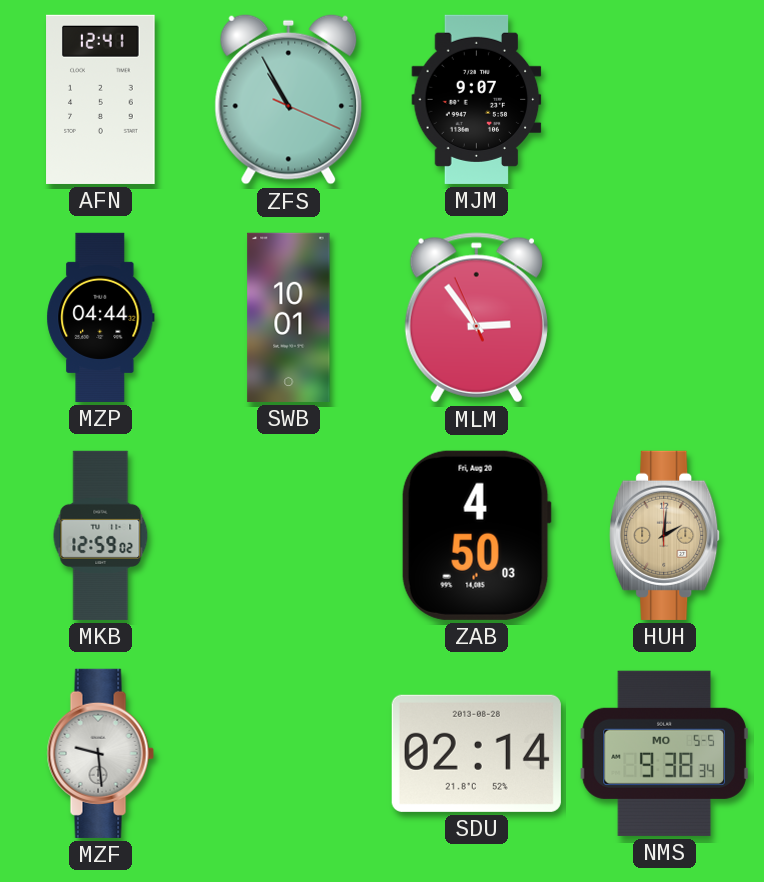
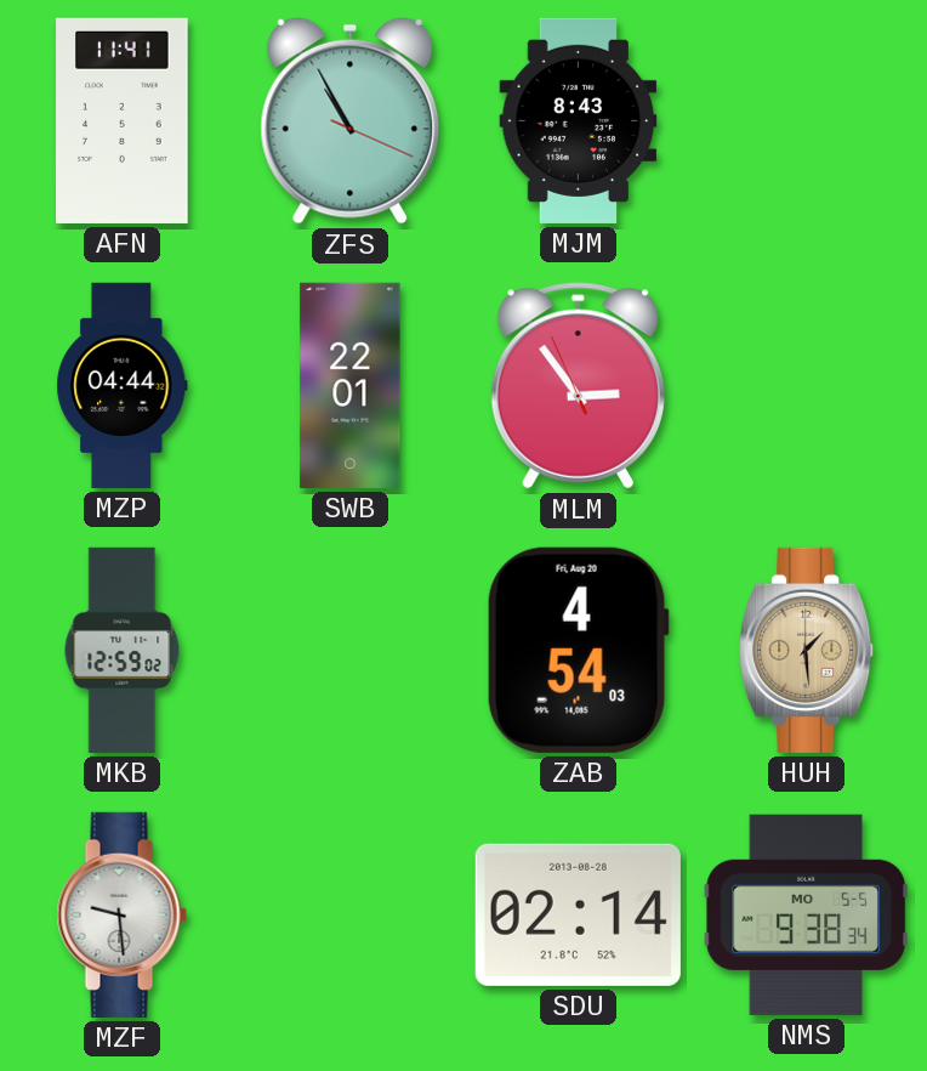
AFN: 12:41 -> 11:41
MJM: 9:07 -> 8:43
SWB: 10:01 -> 22:01
ZAB: 4:50 -> 4:54
HUH: 2:01 -> 1:29
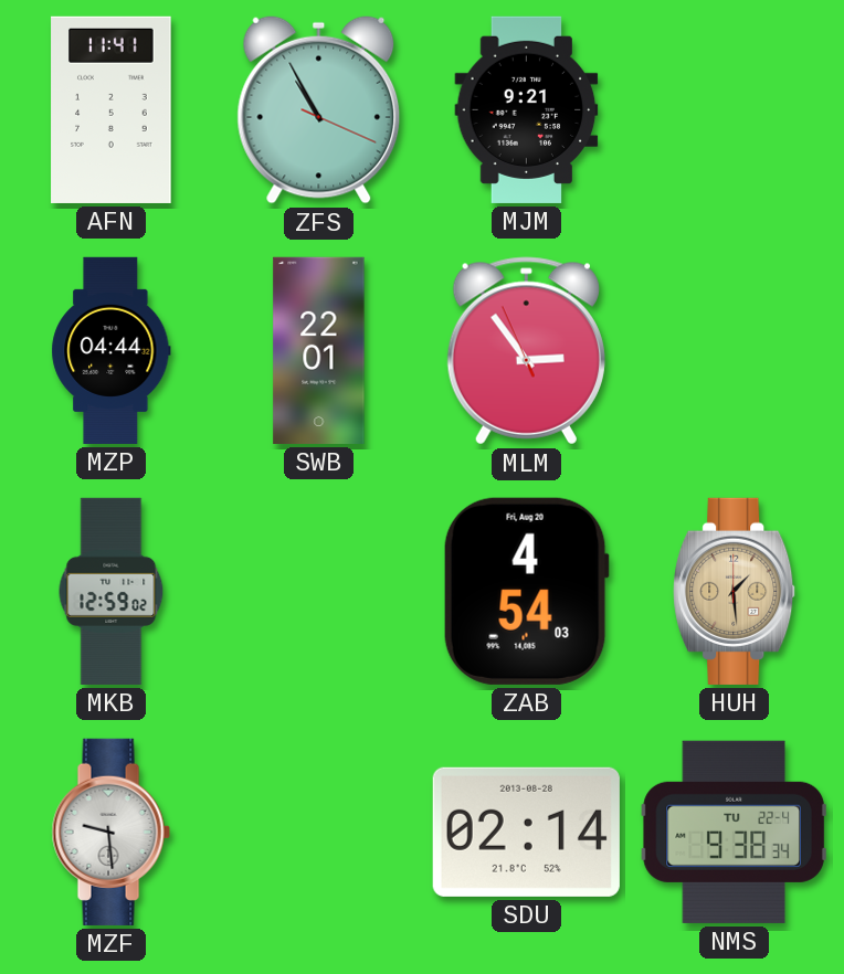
MJM: 8:43 -> 9:21
NMS date: MO 5-5 -> TU 22-4
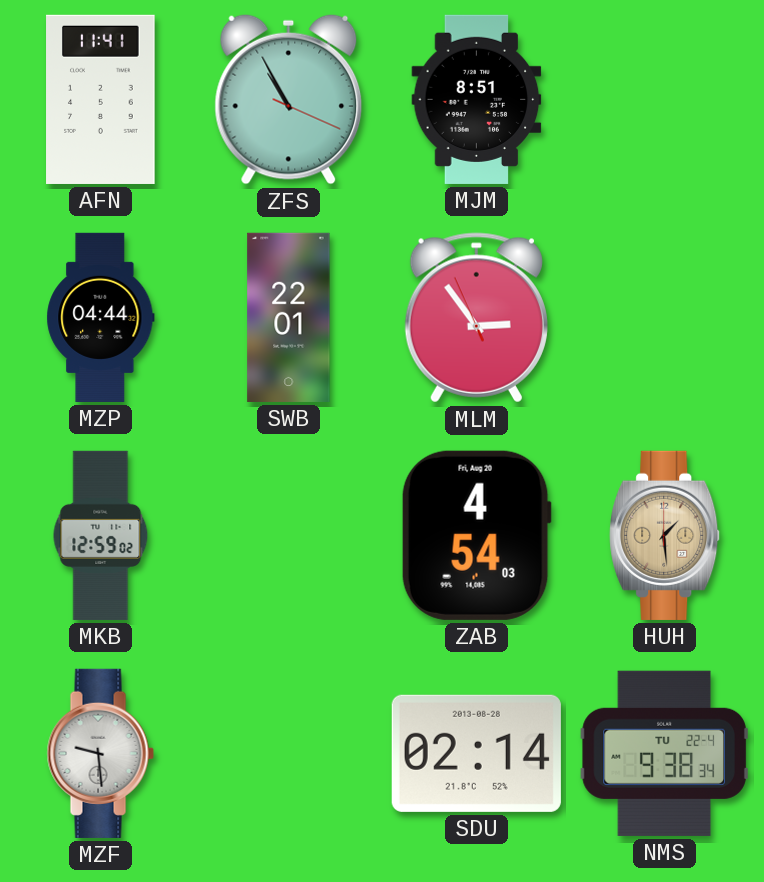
MJM: 9:21 -> 8:51
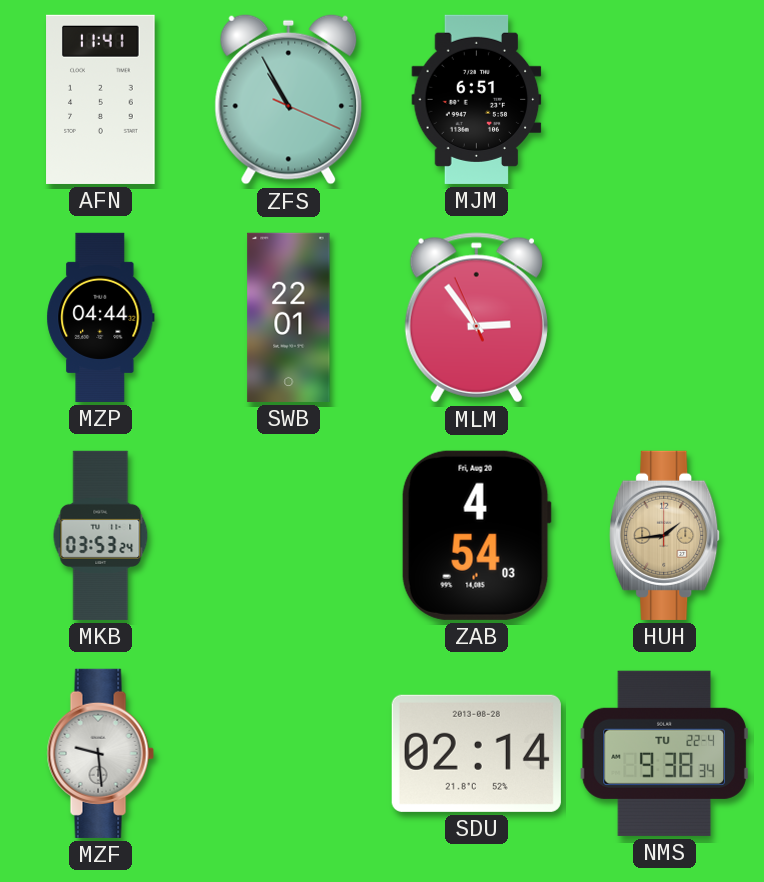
MJM: 8:51 -> 6:51
MKB: 12:59 -> 03:53
HUH: 1:29 -> 1:44
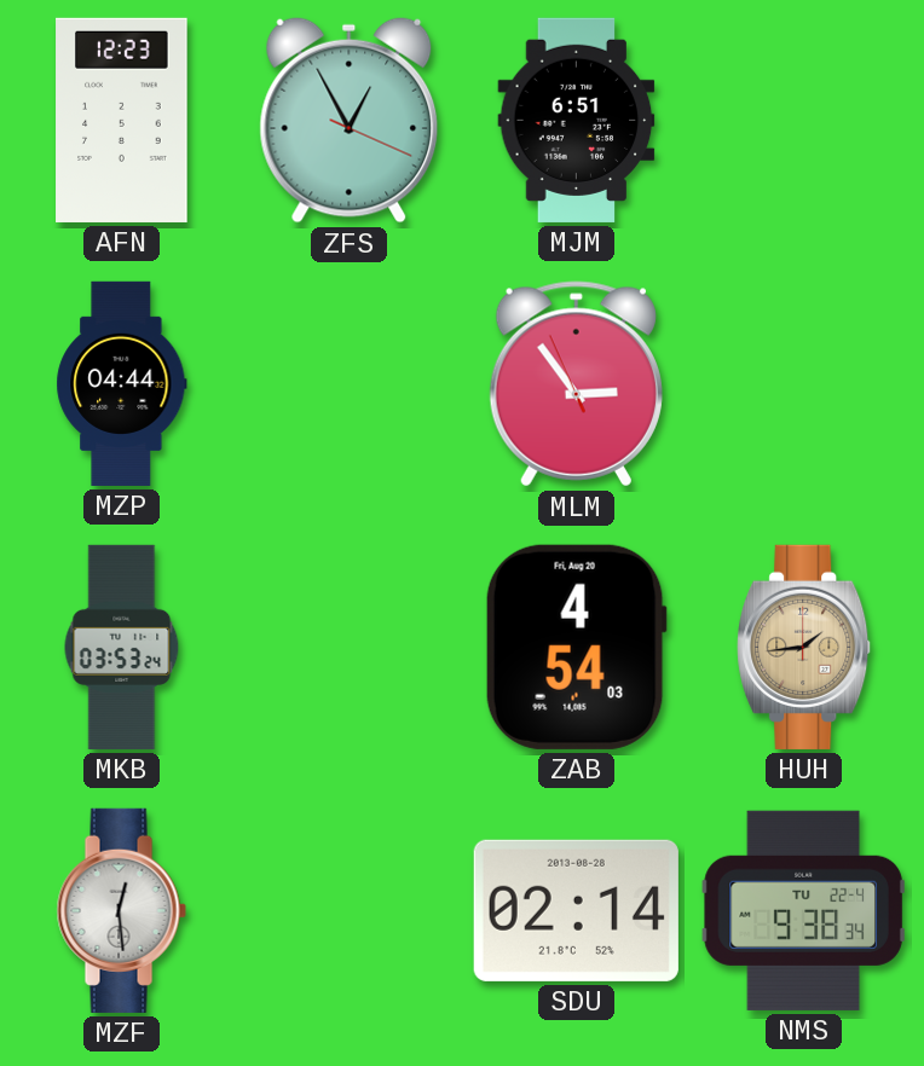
AFN: 11:41 -> 12:23
ZFS: 10:55 -> 12:55
SWB: 22:01 -> none
MZF: 9:29 -> 12:29
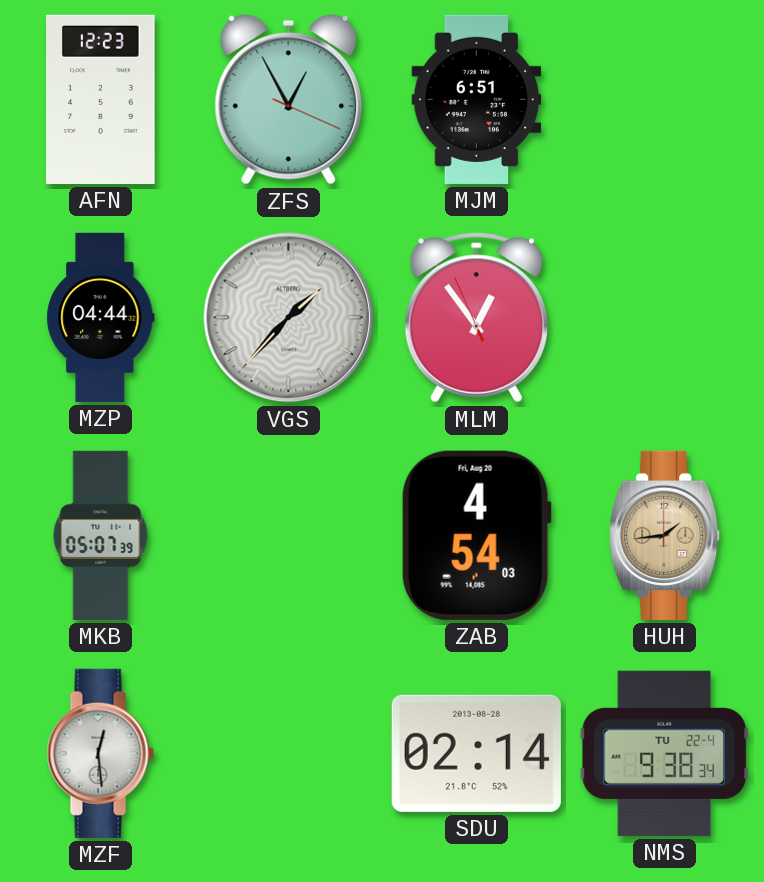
VGS: none -> 1:37
MLM: 2:53 -> 12:53
MKB: 03:53 -> 05:07
